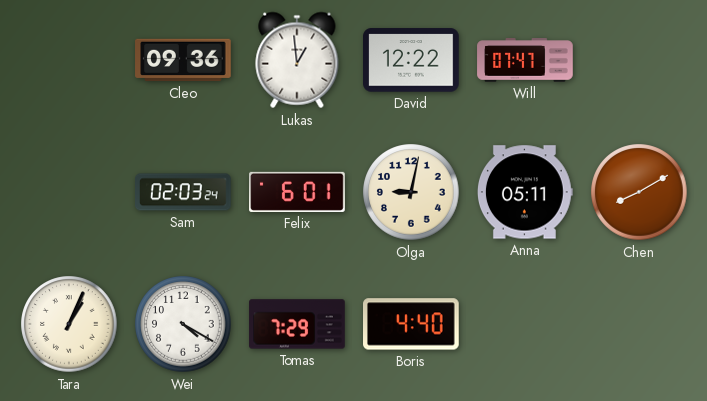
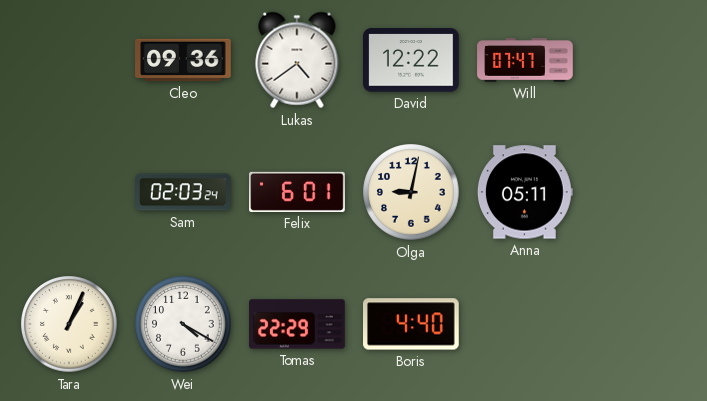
Lukas: 12:59 -> 4:39
Chen: 8:10 -> none
Tomas: 7:29 -> 22:29
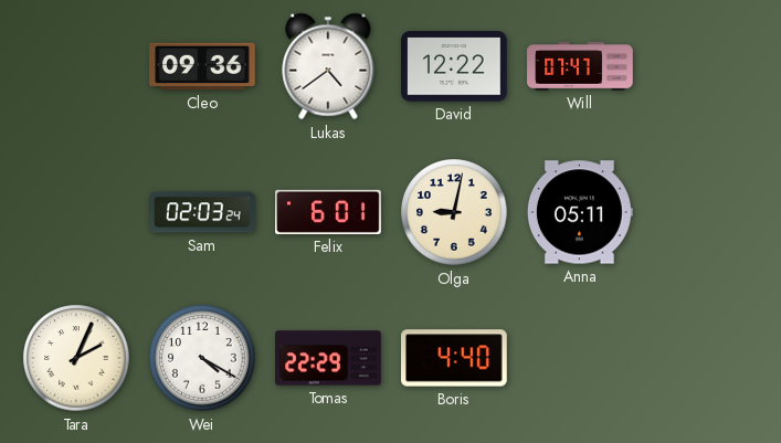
Tara: 1:04 -> 2:04
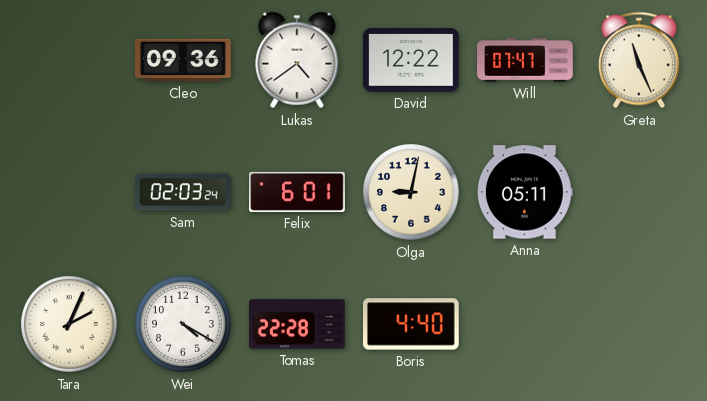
Greta: none -> 11:26
Tomas: 22:29 -> 22:28
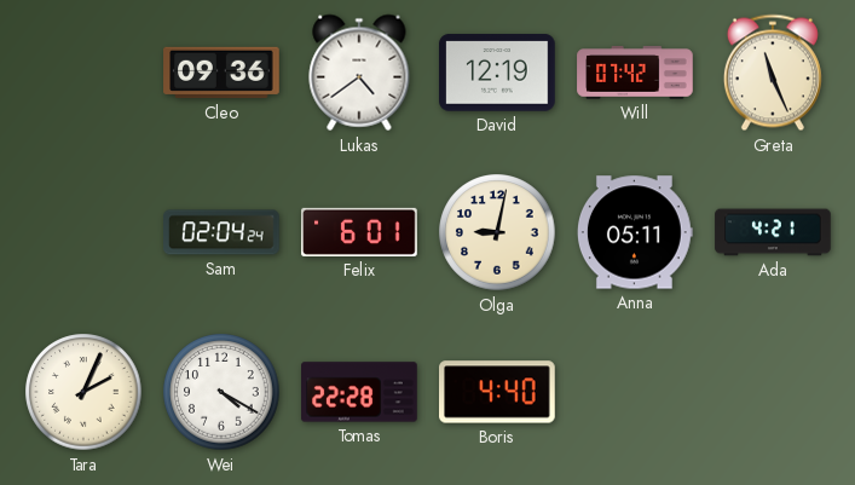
David: 12:22 -> 12:19
Will: 07:47 -> 07:42
Sam: 02:03 -> 02:04
Ada: none -> 4:21
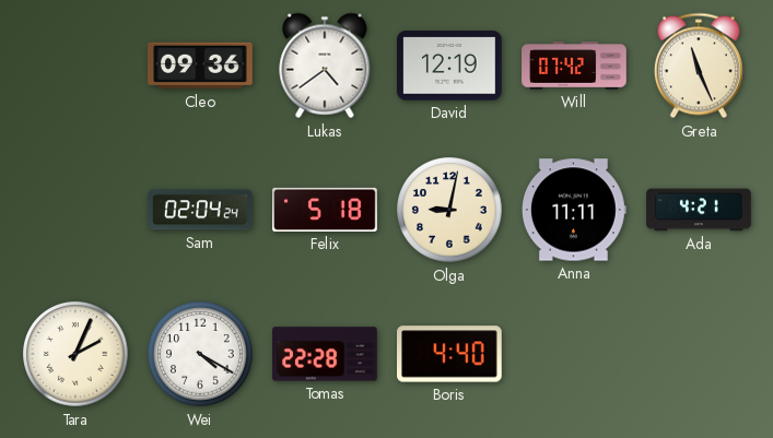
Felix: 6:01 -> 5:18
Anna: 05:11 -> 11:11
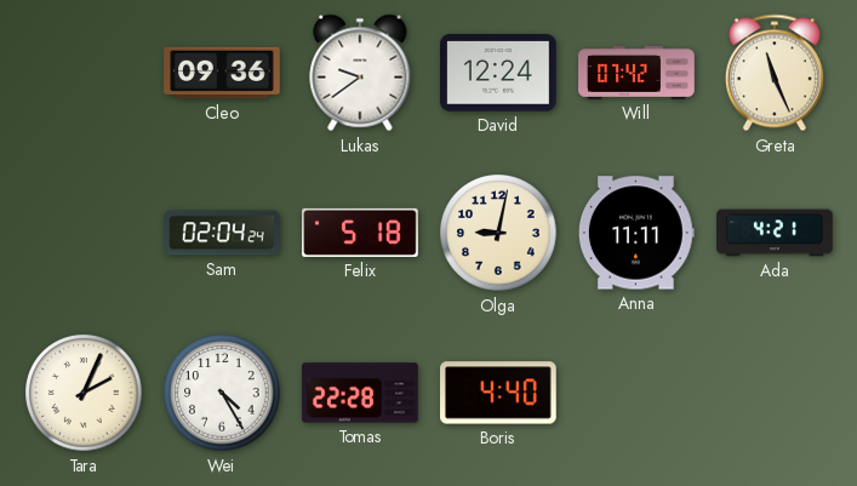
Lukas: 4:39 -> 9:39
David: 12:19 -> 12:24
Wei: 4:20 -> 4:25
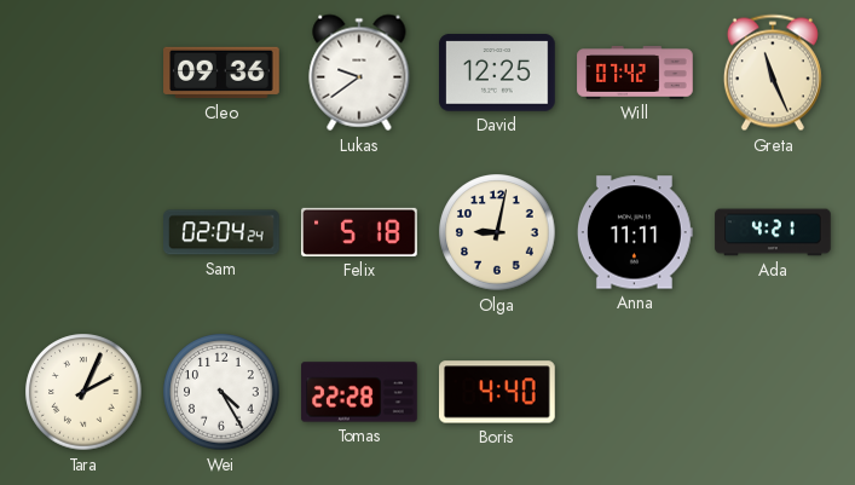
David: 12:24 -> 12:25
